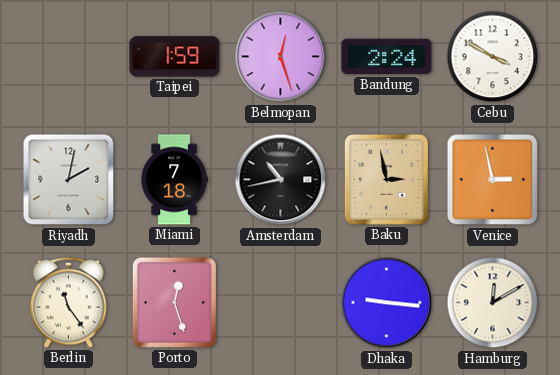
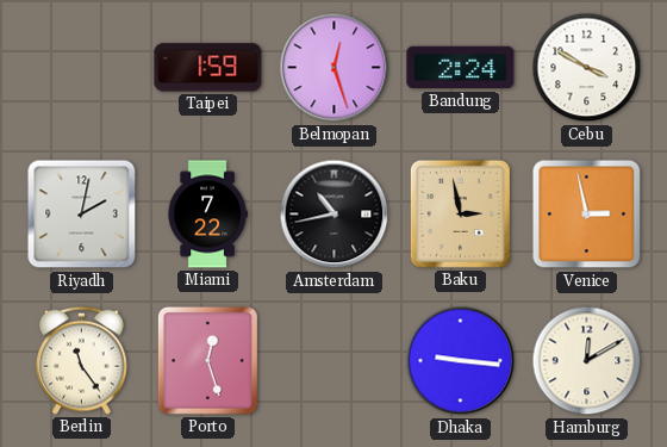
Miami: 7:18 -> 7:22
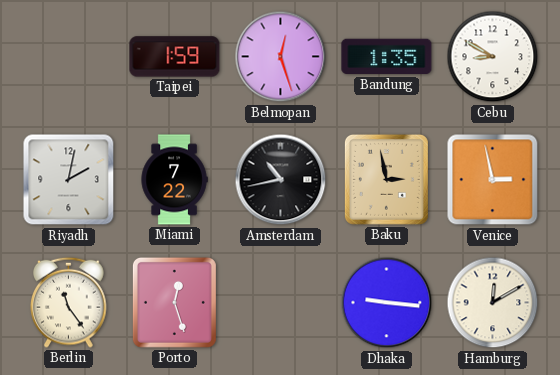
Bandung: 2:24 -> 1:35
Cebu: 3:50 -> 8:50
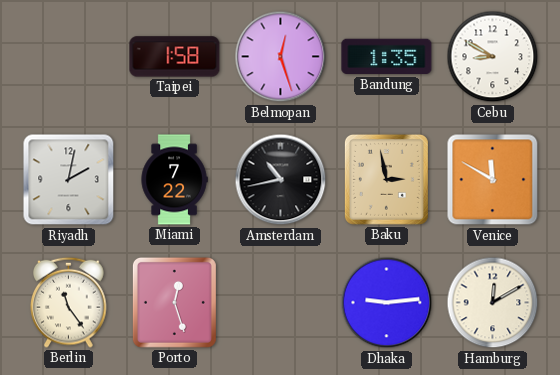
Taipei: 1:59 -> 1:58
Venice: 2:58 -> 11:50
Dhaka: 9:16 -> 9:14
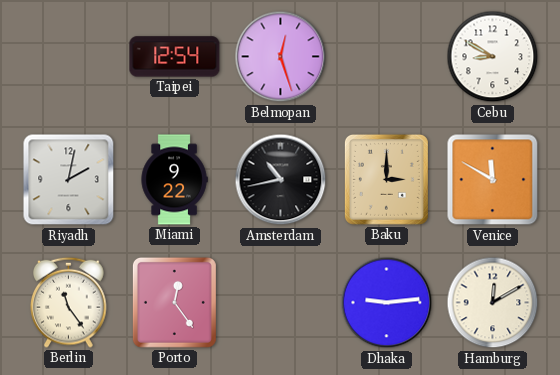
Taipei: 1:58 -> 12:54
Bandung: 1:35 -> none
Miami: 7:22 -> 9:22
Baku: 2:58 -> 3:00
Porto: 12:27 -> 12:24
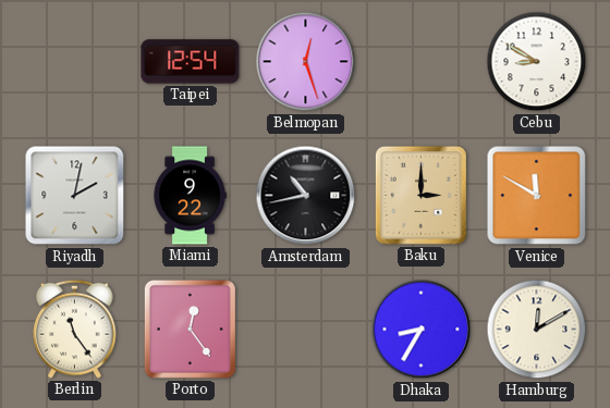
Dhaka: 9:14 -> 8:35
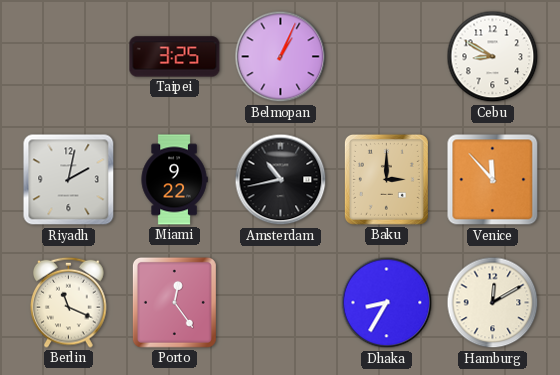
Taipei: 12:54 -> 3:25
Belmopan: 12:27 -> 1:04
Venice: 11:50 -> 11:53
Berlin: 11:24 -> 11:19
